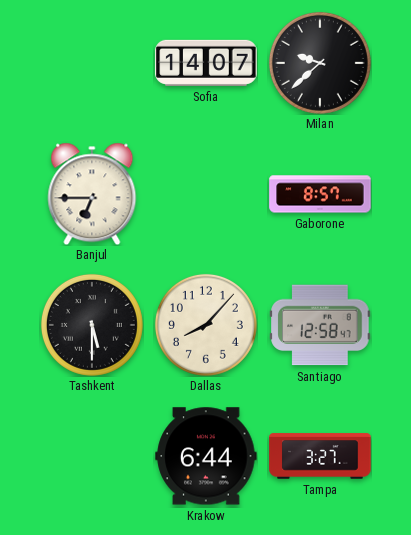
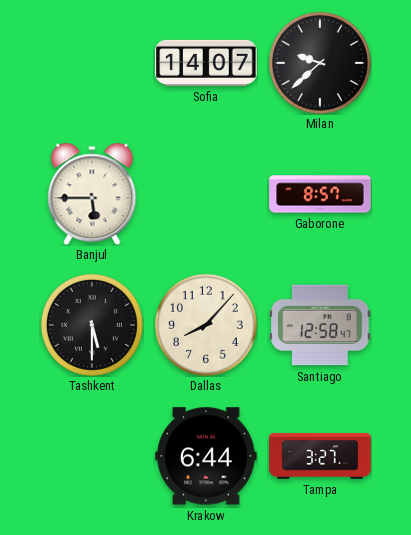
Banjul: 6:45 -> 5:45
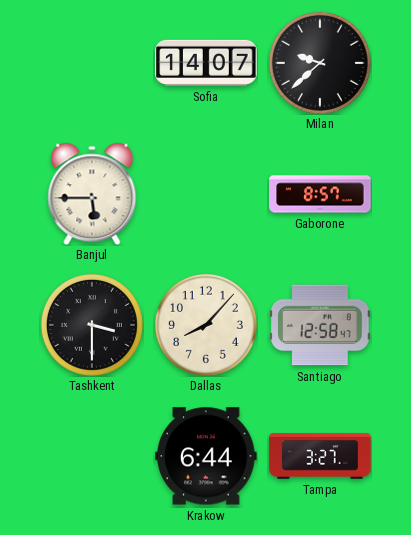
Tashkent: 5:30 -> 3:30
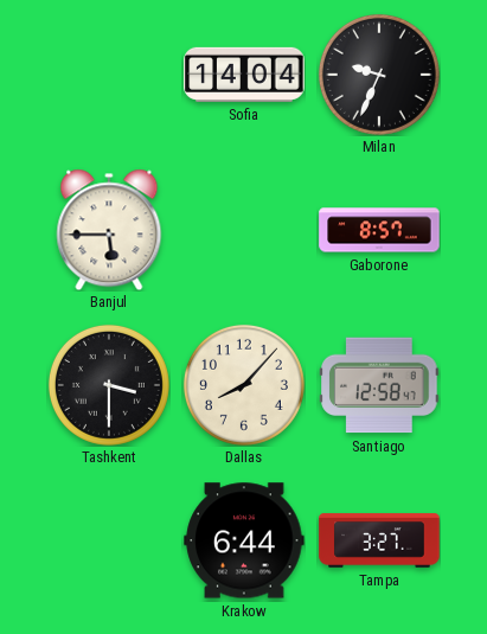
Sofia: 14:07 -> 14:04
Milan: 9:38 -> 9:34
